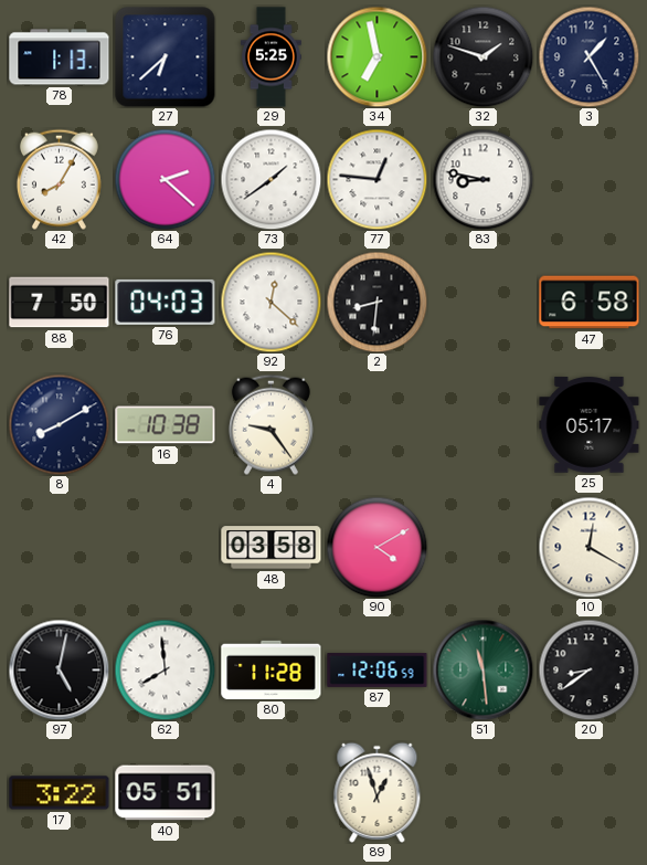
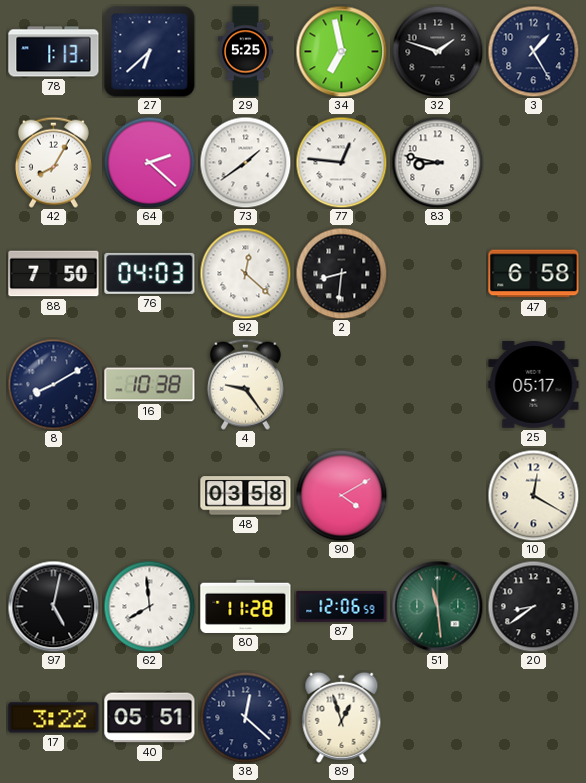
38: none -> 12:22
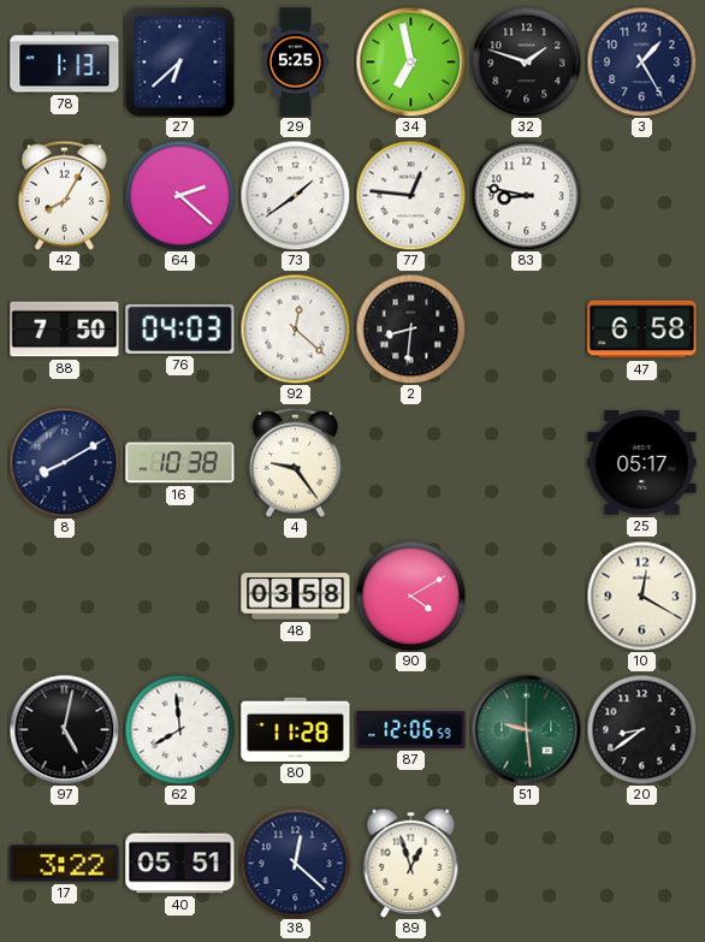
51: 11:29 -> 9:29
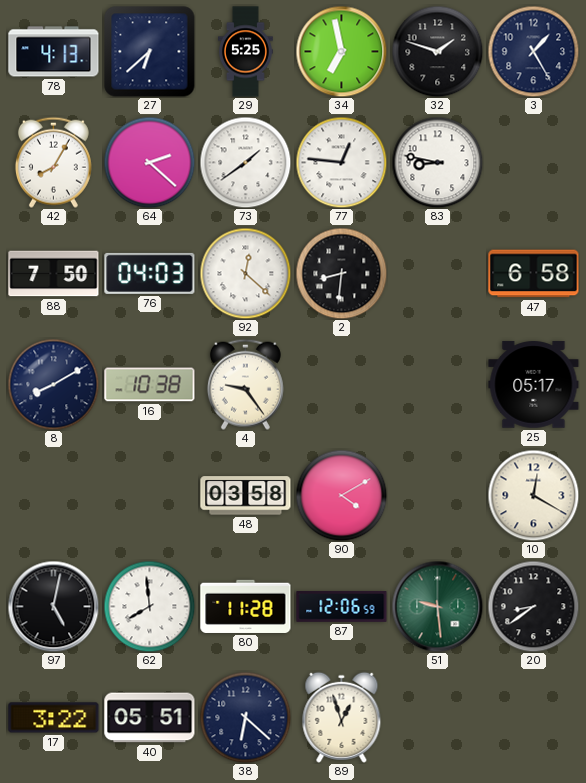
78: 1:13 -> 4:13
38: 12:22 -> 6:22
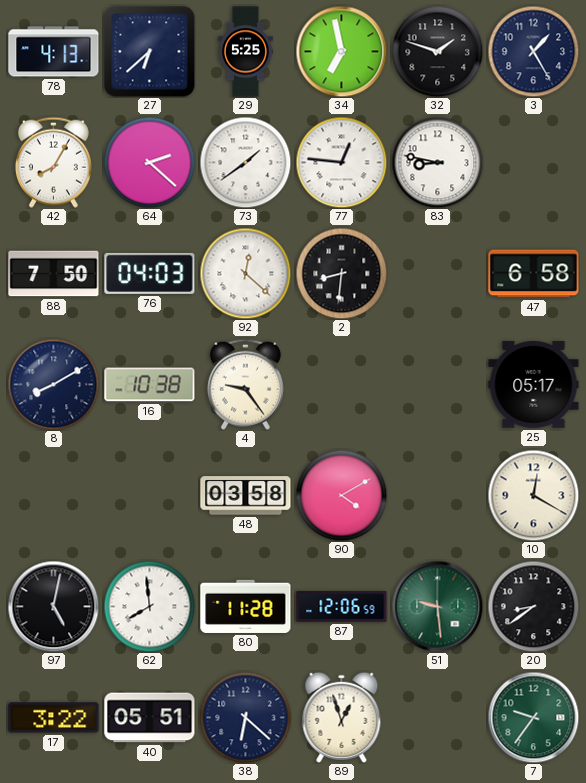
7: none -> 9:36
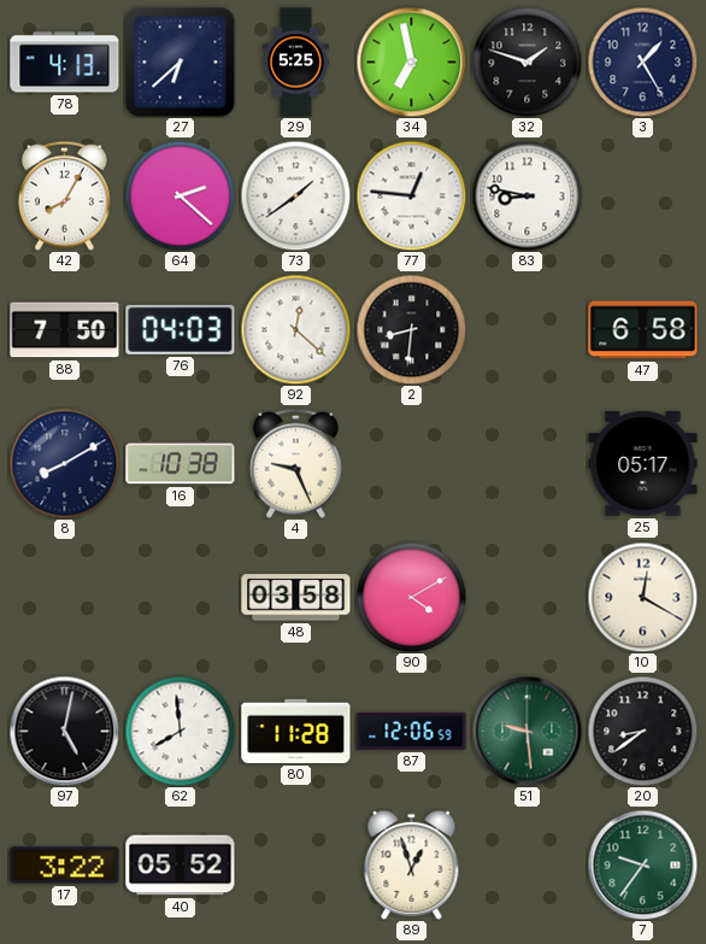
4: 9:24 -> 9:26
40: 05:51 -> 05:52
38: 6:22 -> none
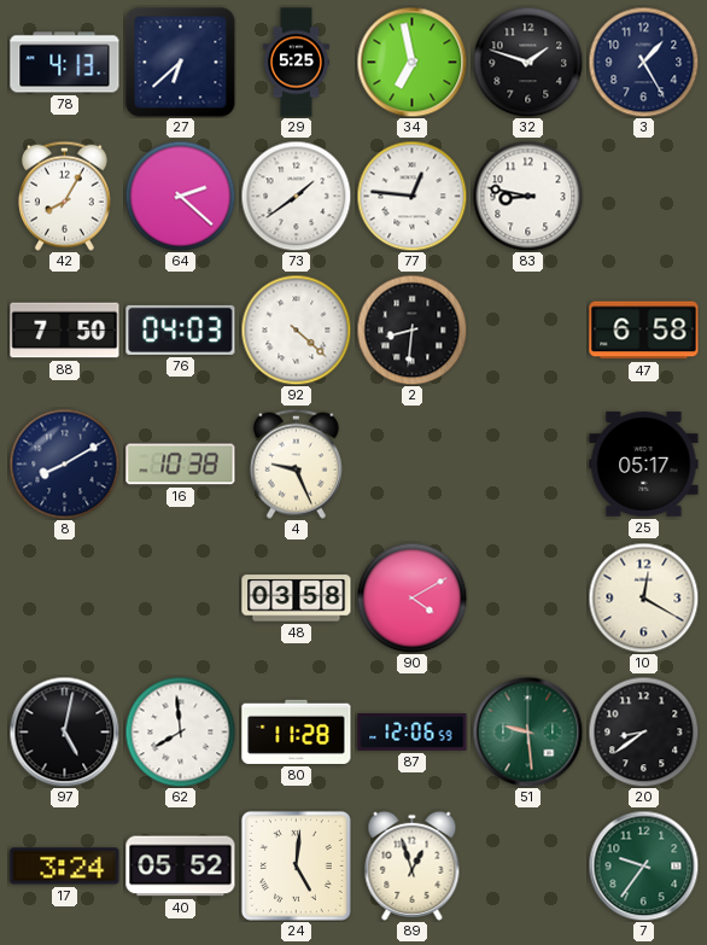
92: 12:22 -> 4:22
17: 3:22 -> 3:24
24: none -> 5:01
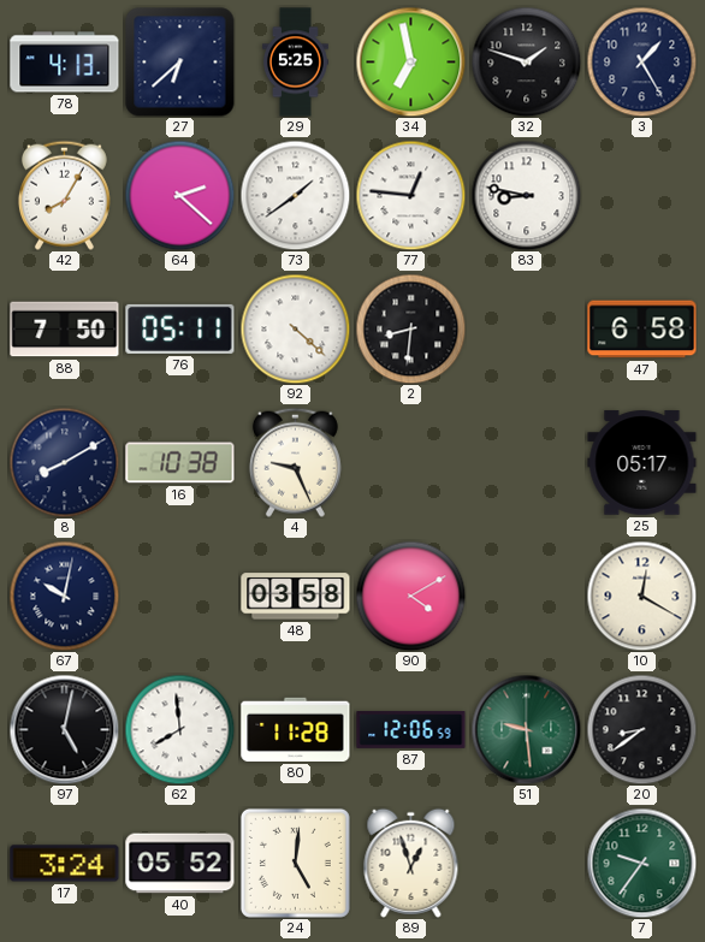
76: 04:03 -> 05:11
67: none -> 10:02
